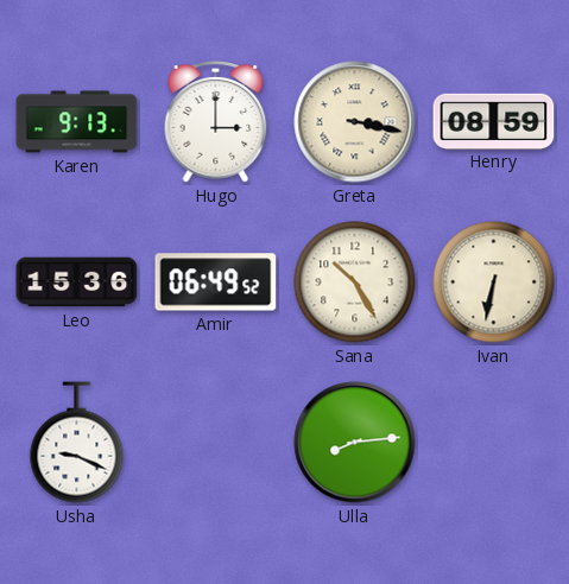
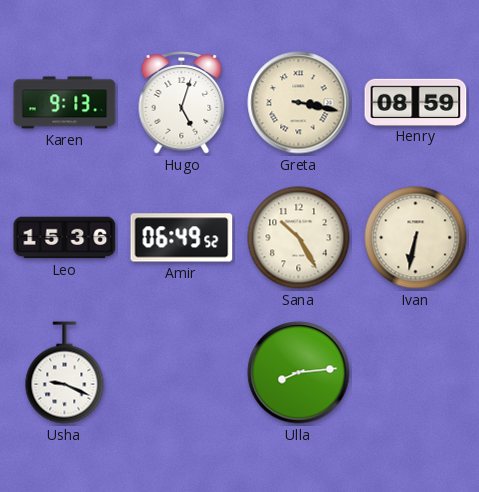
Hugo: 3:00 -> 5:03
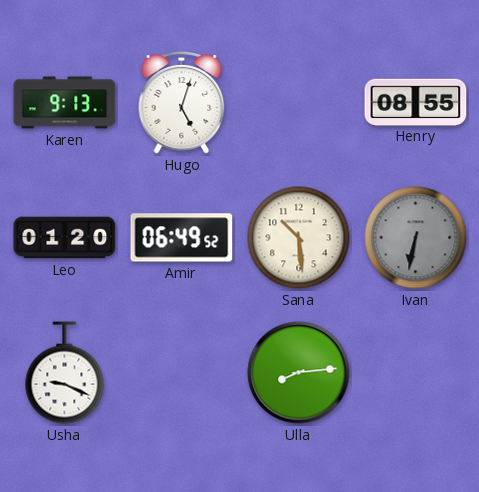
Greta: 3:17 -> none
Henry: 08:59 -> 08:55
Leo: 15:36 -> 01:20
Sana: 10:25 -> 10:29
Ivan dial: cream -> grey
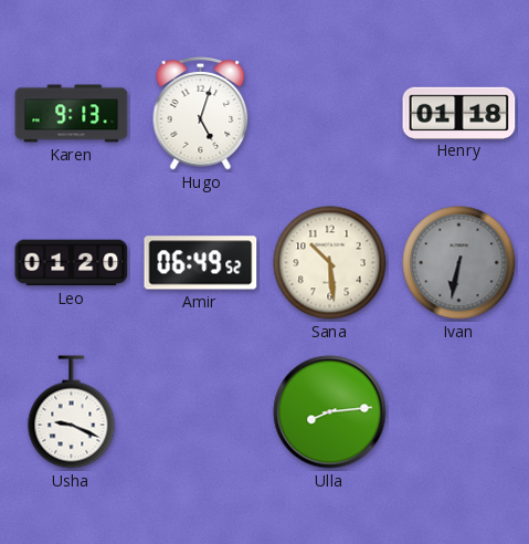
Henry: 08:55 -> 01:18
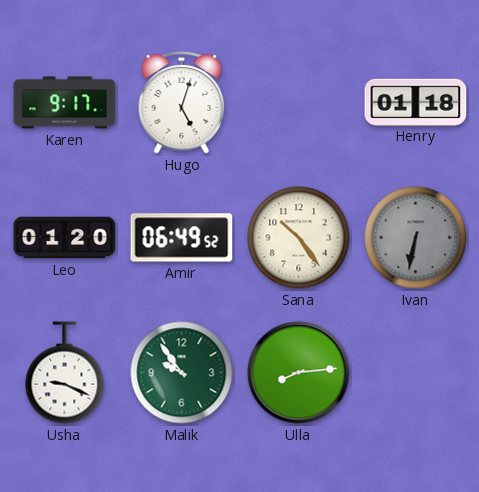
Karen: 9:13 -> 9:17
Sana: 10:29 -> 10:24
Malik: none -> 9:54
